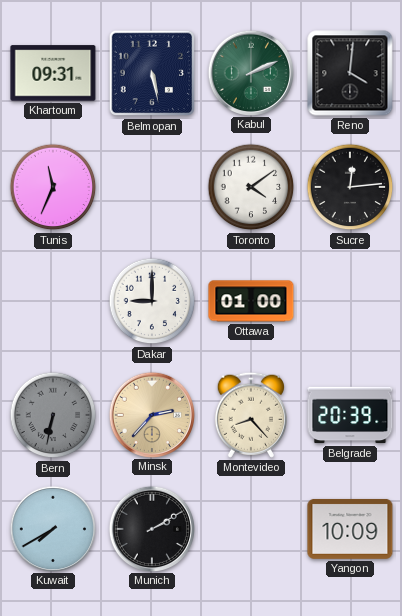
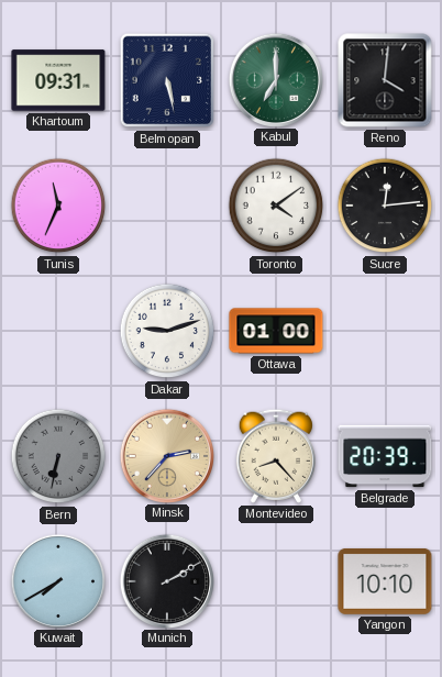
Kabul: 2:11 -> 7:00
Dakar: 9:00 -> 9:12
Yangon: 10:09 -> 10:10
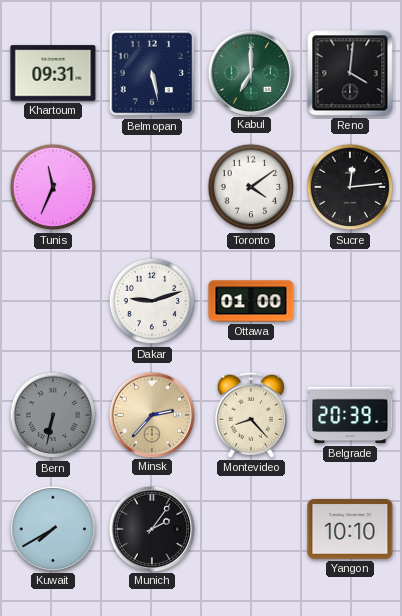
Munich: 2:10 -> 2:06
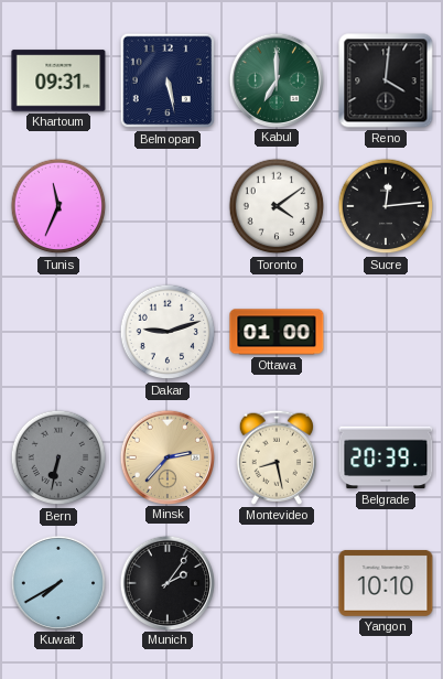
Montevideo: 8:23 -> 8:28
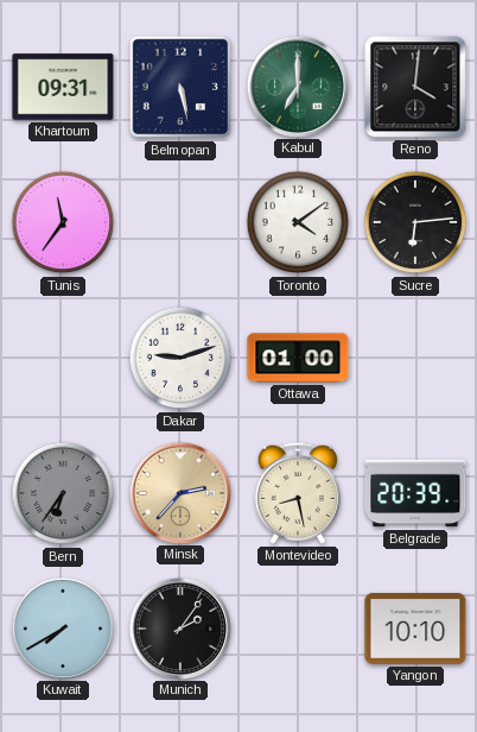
Tunis: 11:34 -> 11:36
Sucre: 12:14 -> 6:14
Bern: 6:32 -> 6:36
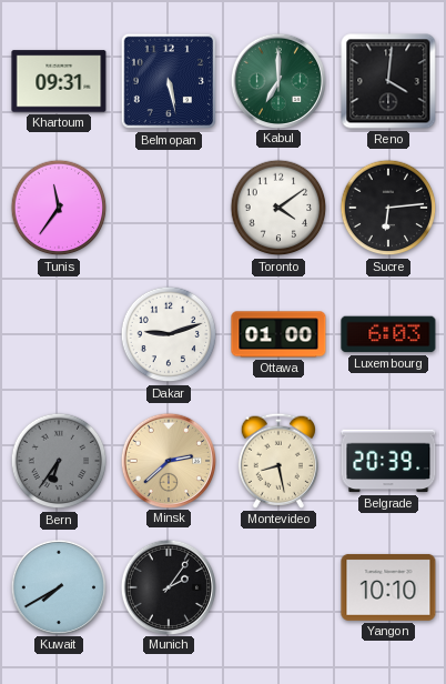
Luxembourg: none -> 6:03
Minsk: 2:37 -> 2:38
